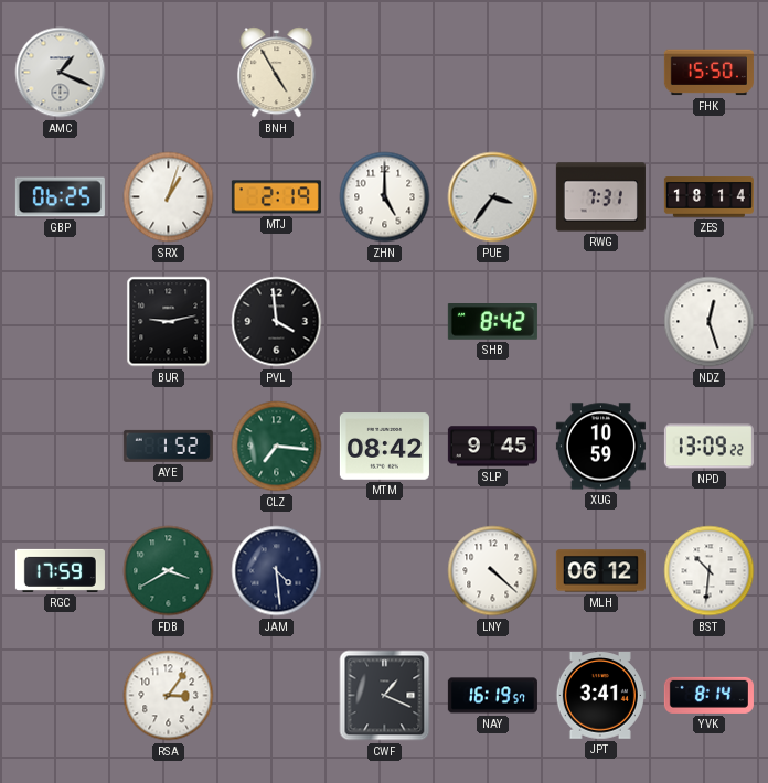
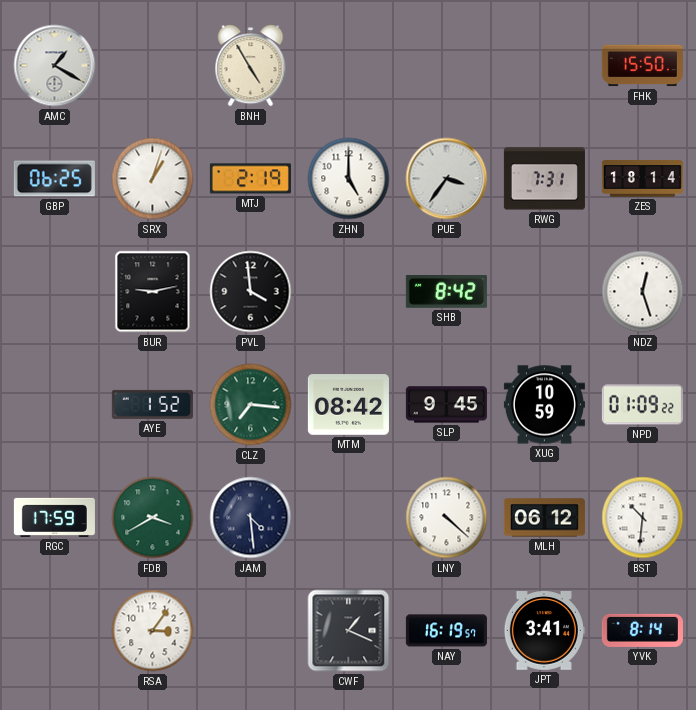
AMC: 1:19 -> 1:20
NPD: 13:09 -> 01:09
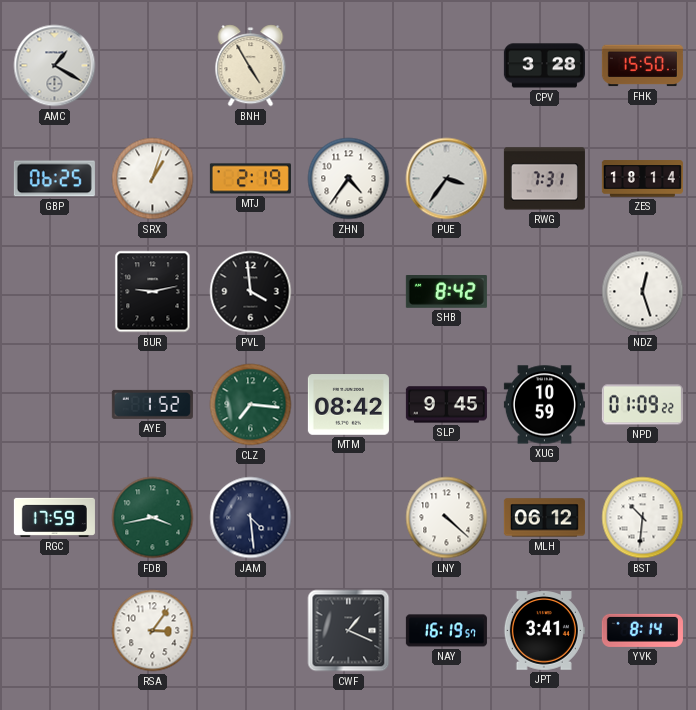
CPV: none -> 3:28
ZHN: 5:00 -> 4:36
FDB: 3:40 -> 3:43
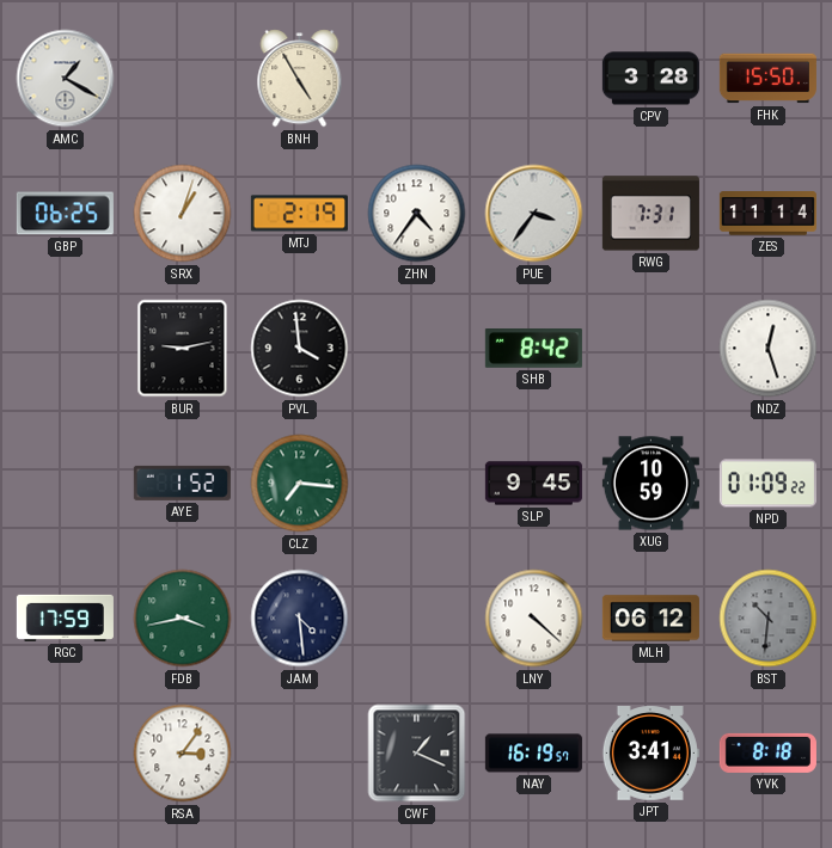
ZES: 18:14 -> 11:14
MTM: 08:42 -> none
BST dial: white -> grey
YVK: 8:14 -> 8:18
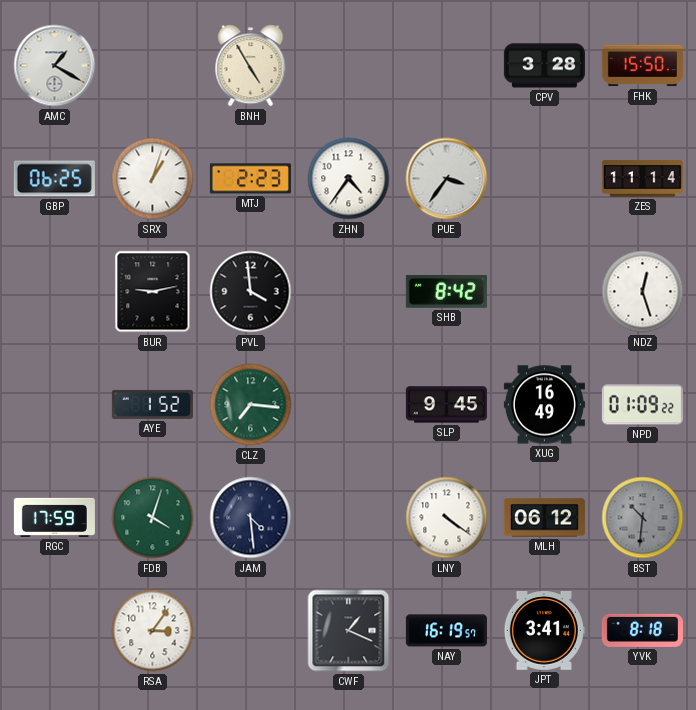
MTJ: 2:19 -> 2:23
RWG: 7:31 -> none
XUG: 10:59 -> 16:49
FDB: 3:43 -> 4:03
LNY: 4:22 -> 4:21
